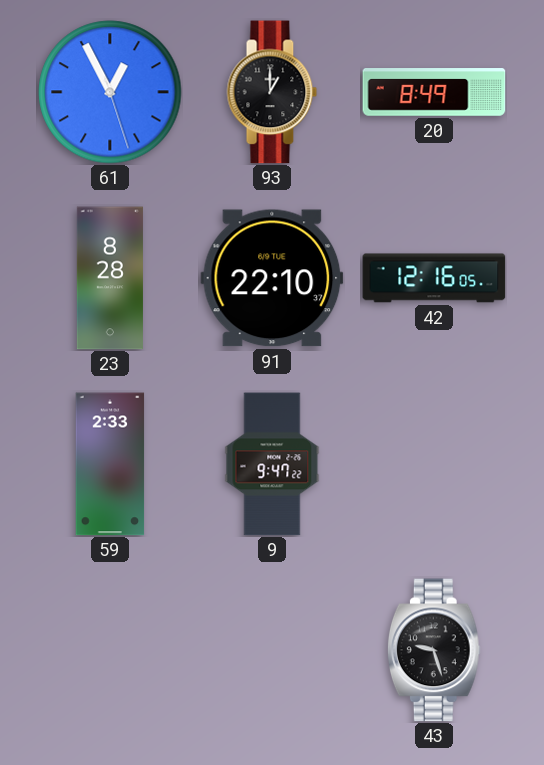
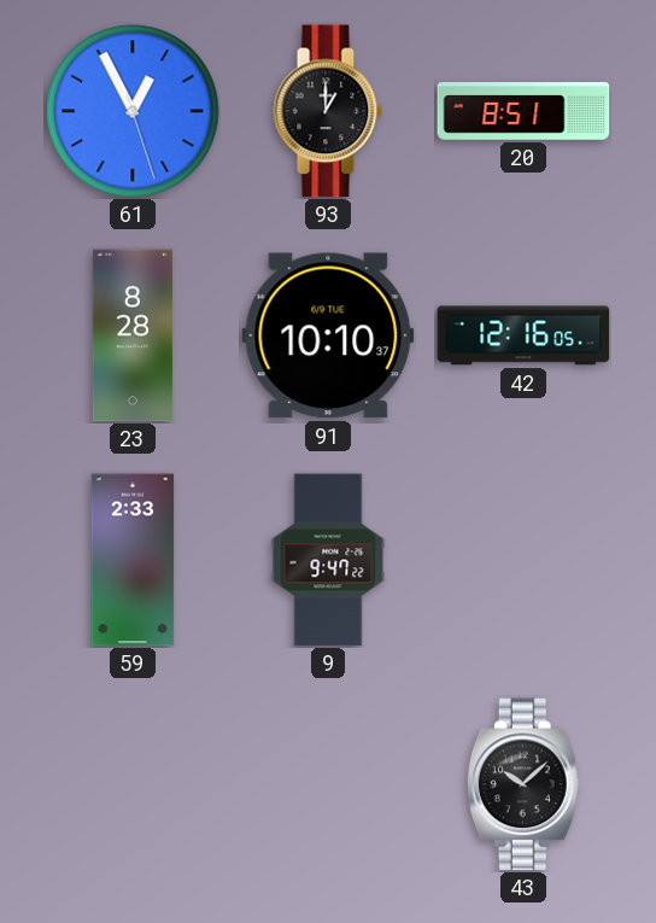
20: 8:49 -> 8:51
91: 22:10 -> 10:10
43: 9:27 -> 10:08
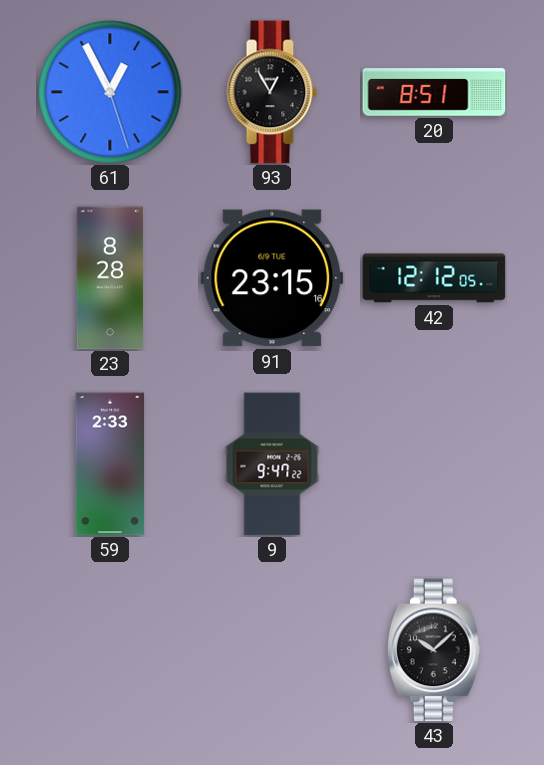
93: 1:00 -> 12:55
91: 10:10 -> 23:15
42: 12:16 -> 12:12
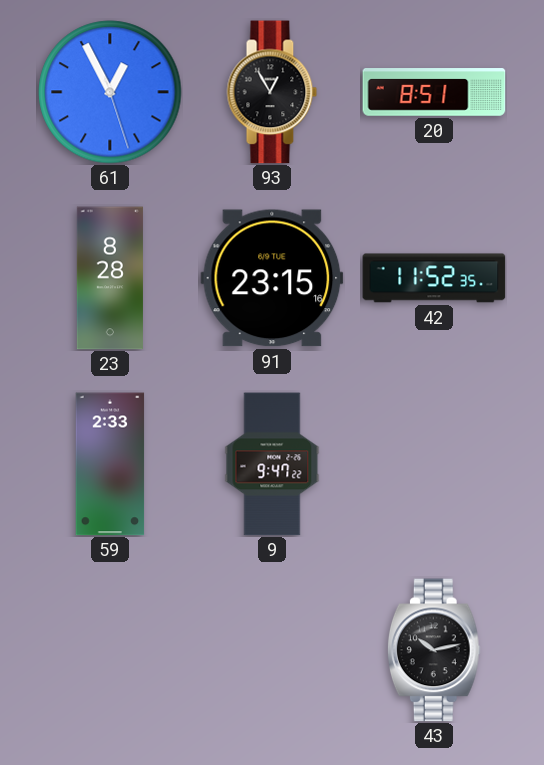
42: 12:12 -> 11:52
43: 10:08 -> 10:13
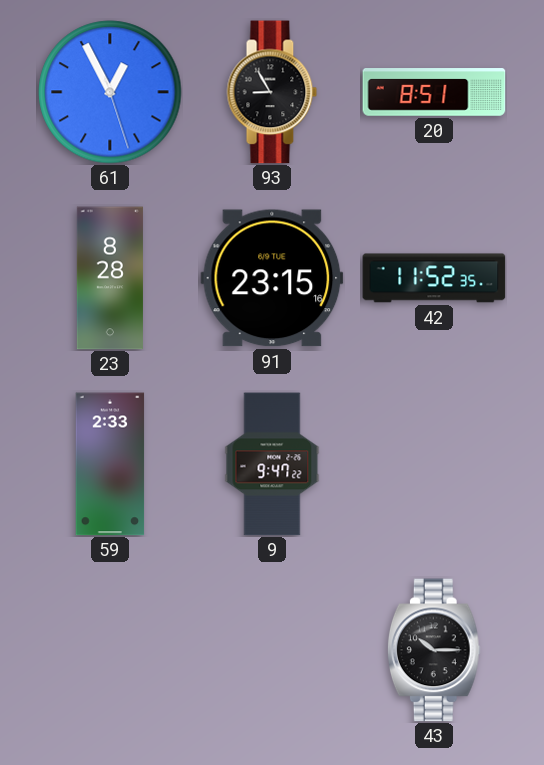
93: 12:55 -> 8:55
43: 10:13 -> 10:15
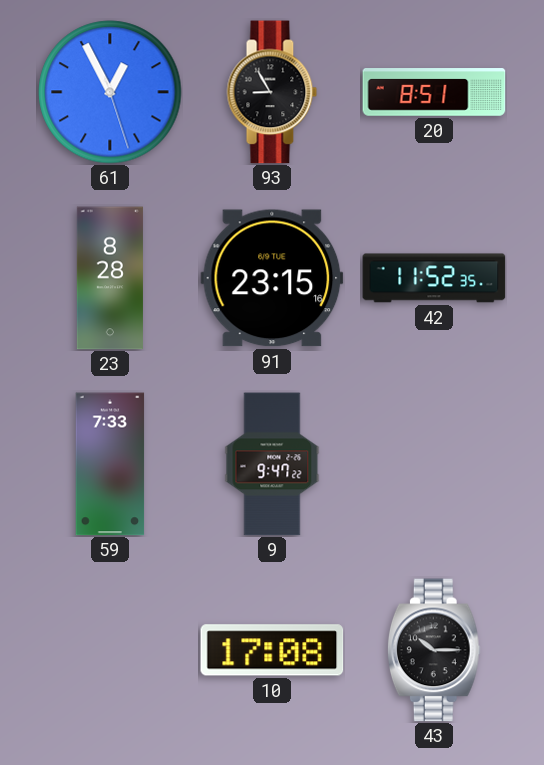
59: 2:33 -> 7:33
10: none -> 17:08
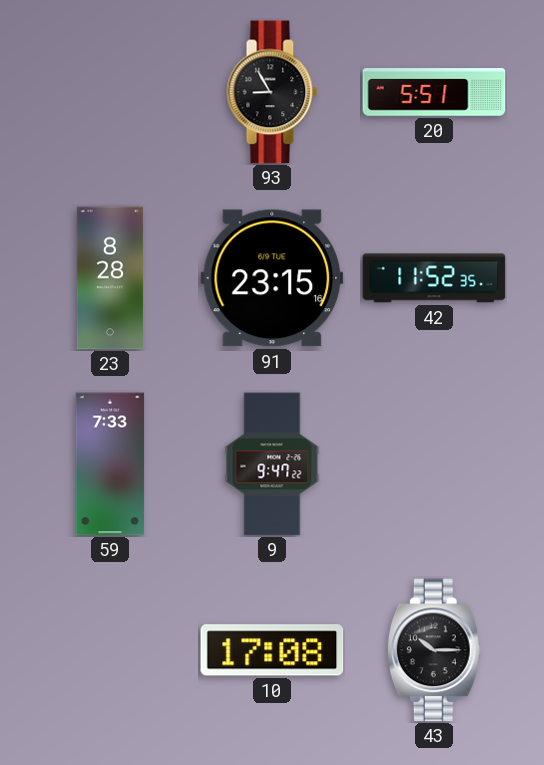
61: 12:55 -> none
20: 8:51 -> 5:51
